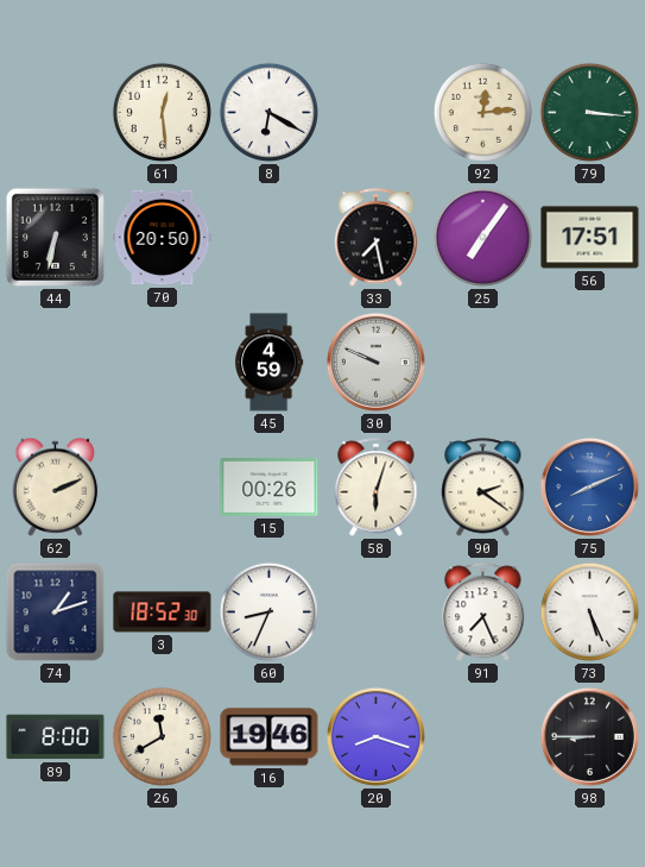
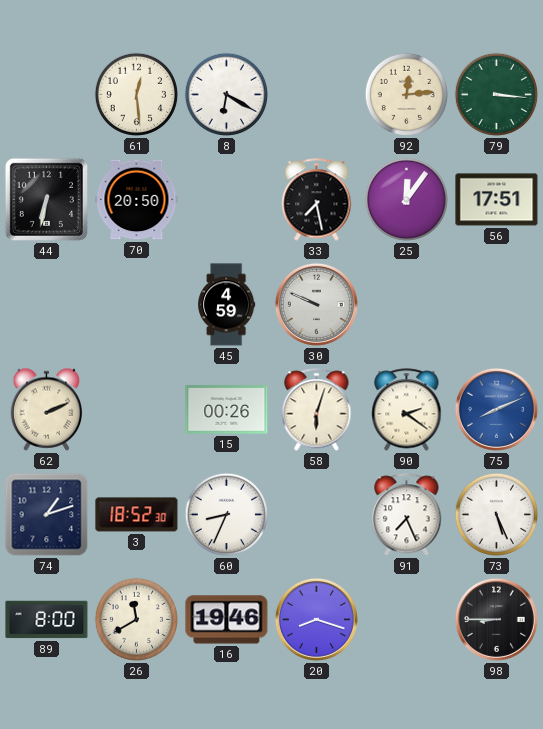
25: 7:06 -> 12:06
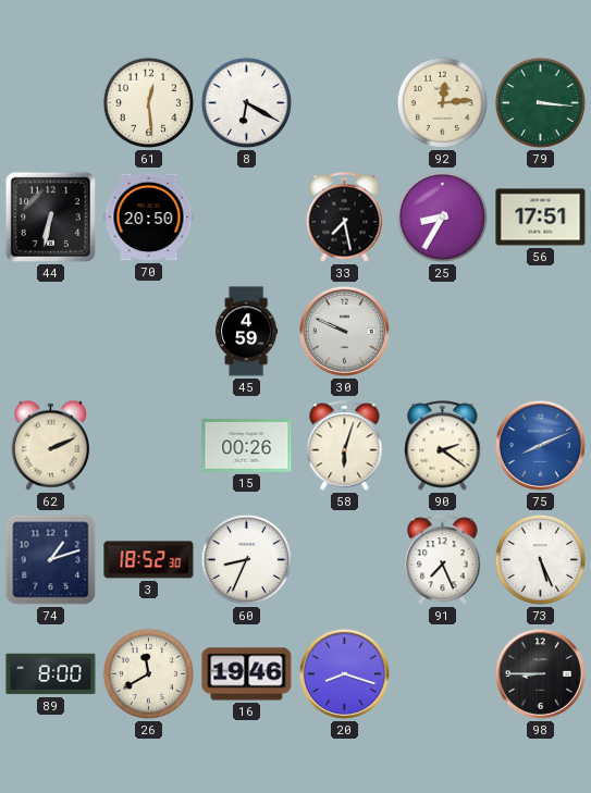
25: 12:06 -> 8:35
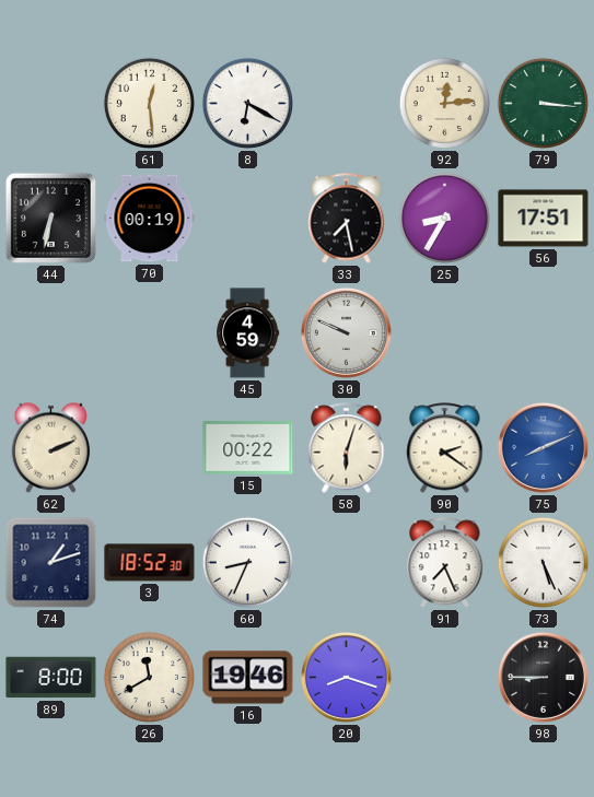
70: 20:50 -> 00:19
15: 00:26 -> 00:22
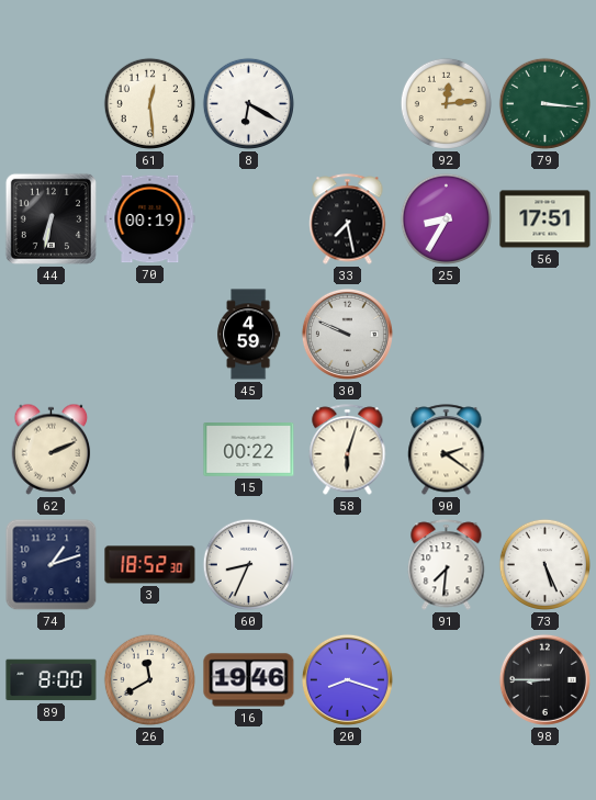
75: 8:11 -> none
91: 7:26 -> 7:31
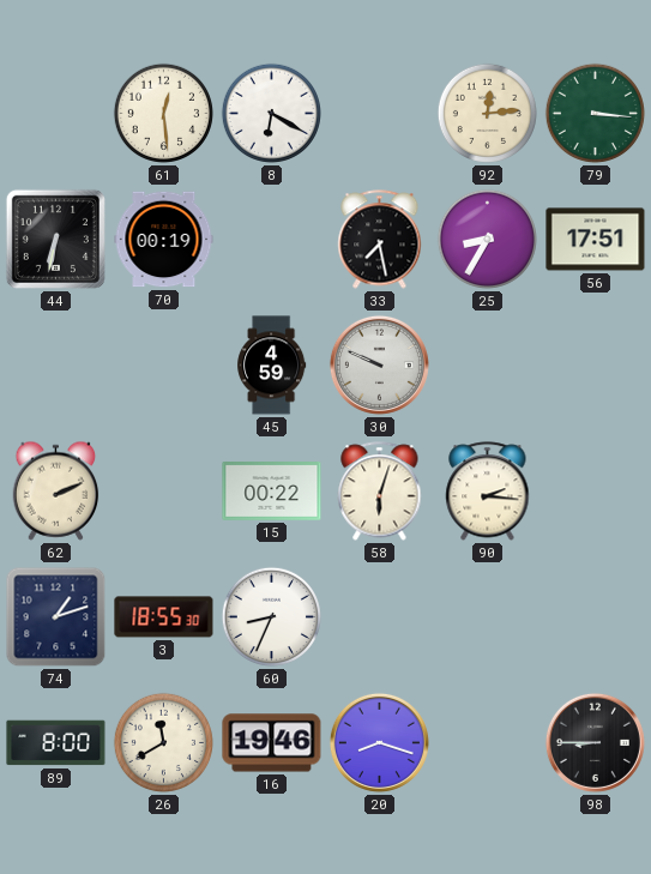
90: 2:21 -> 2:16
3: 18:52 -> 18:55
91: 7:31 -> none
73: 5:26 -> none
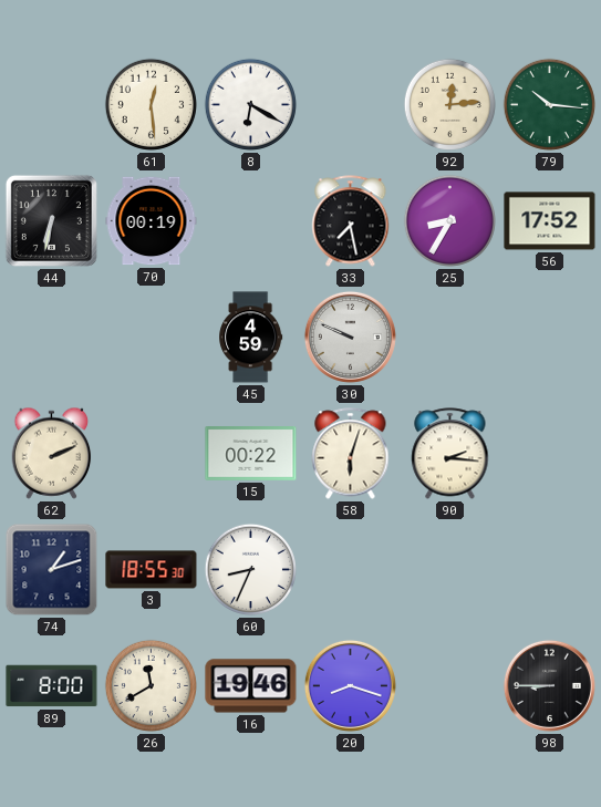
79: 3:16 -> 10:16
56: 17:51 -> 17:52
